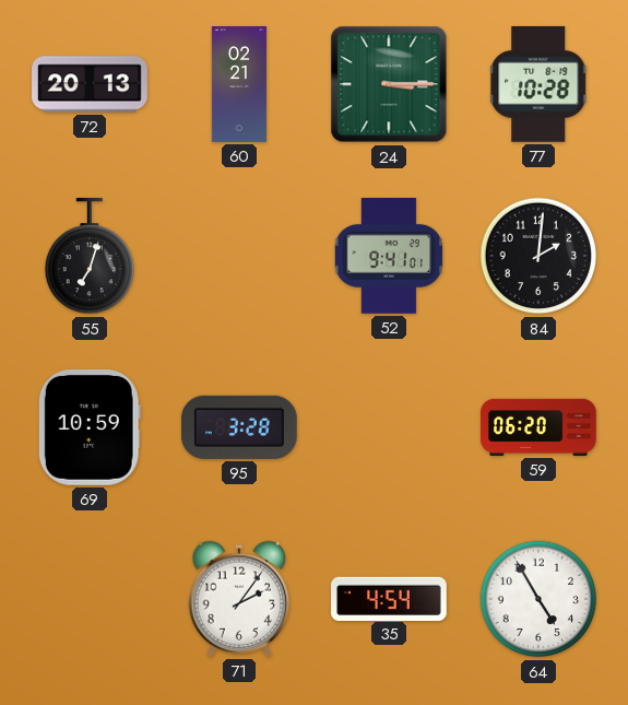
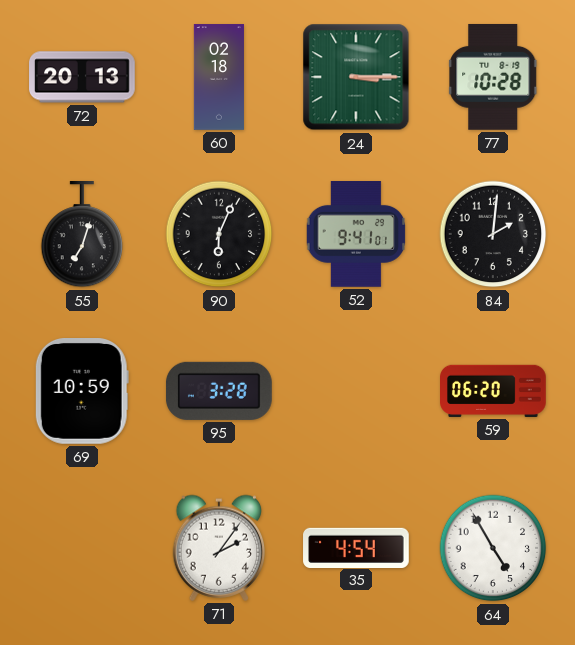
60: 02:21 -> 02:18
90: none -> 6:04
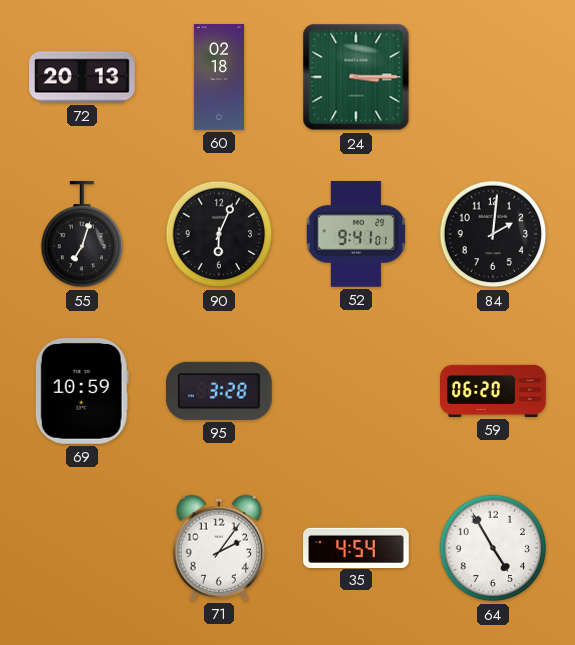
77: 10:28 -> none
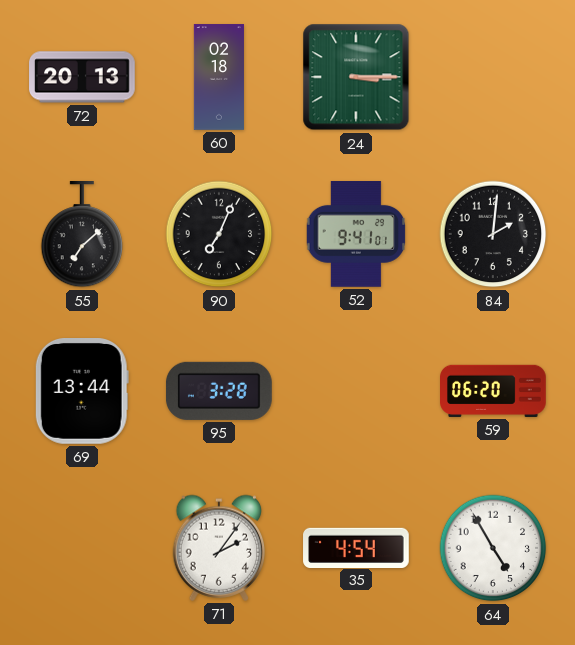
55: 7:03 -> 7:08
90: 6:04 -> 7:04
69: 10:59 -> 13:44
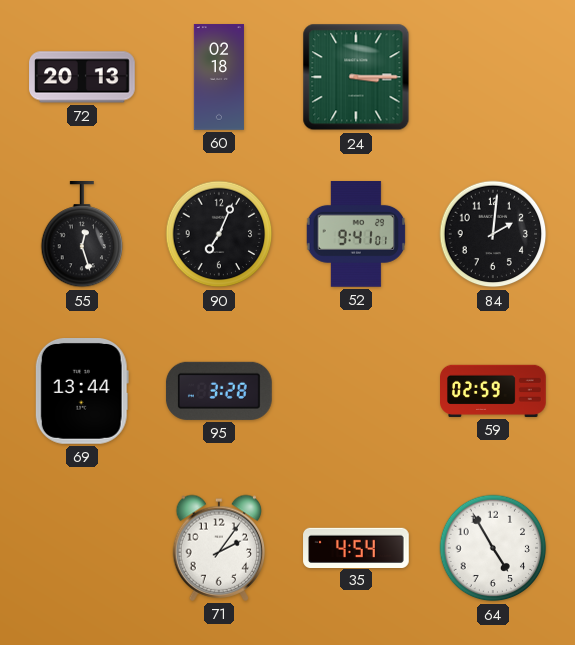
55: 7:08 -> 12:27
59: 06:20 -> 02:59
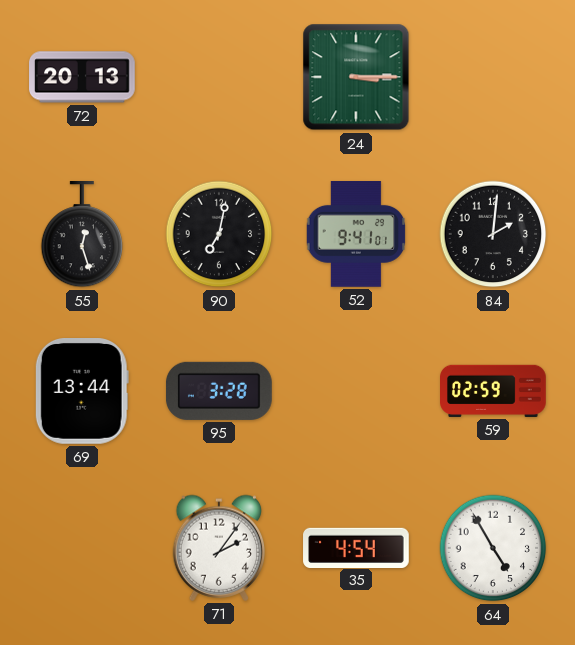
60: 02:18 -> none
90: 7:04 -> 7:02
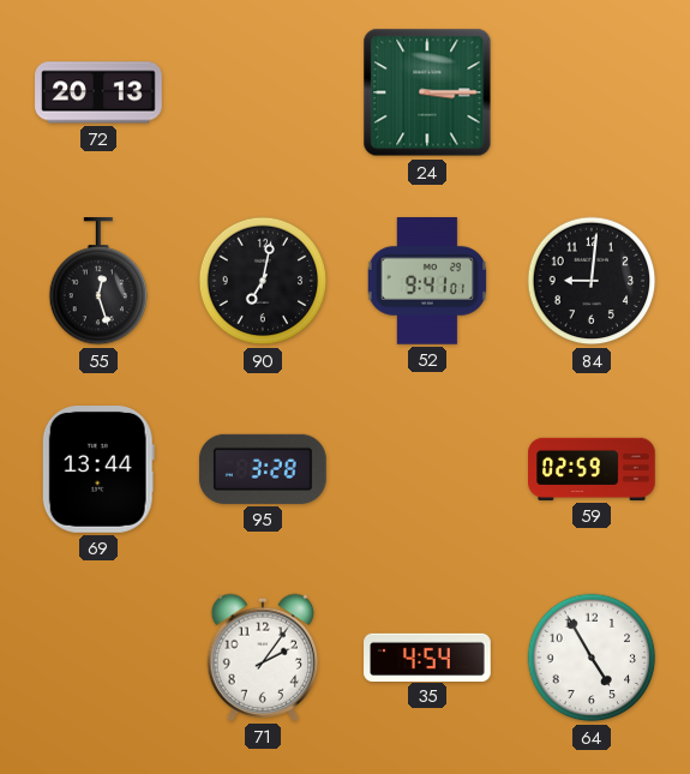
84: 2:01 -> 9:01
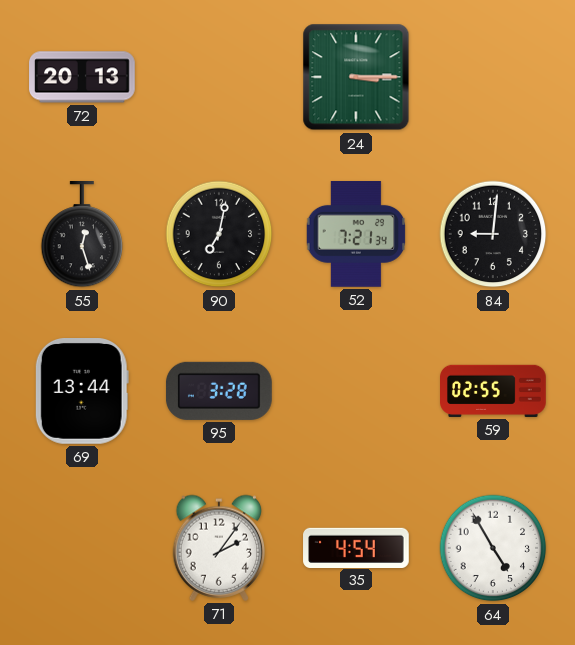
52: 9:41 -> 7:21
59: 02:59 -> 02:55
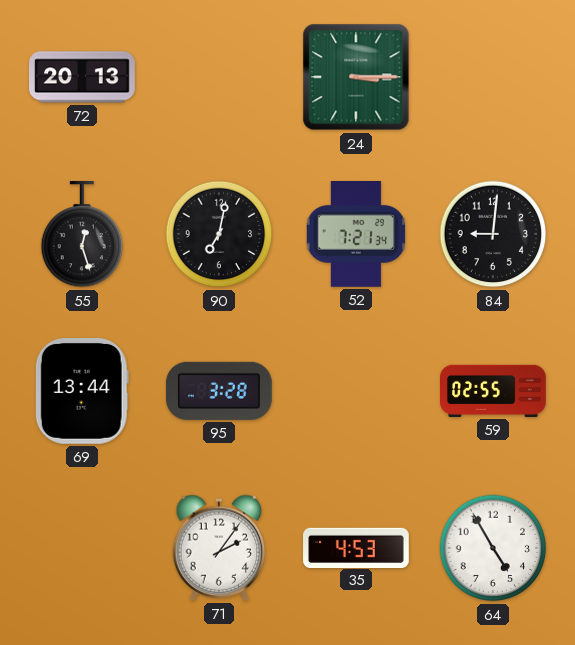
35: 4:54 -> 4:53
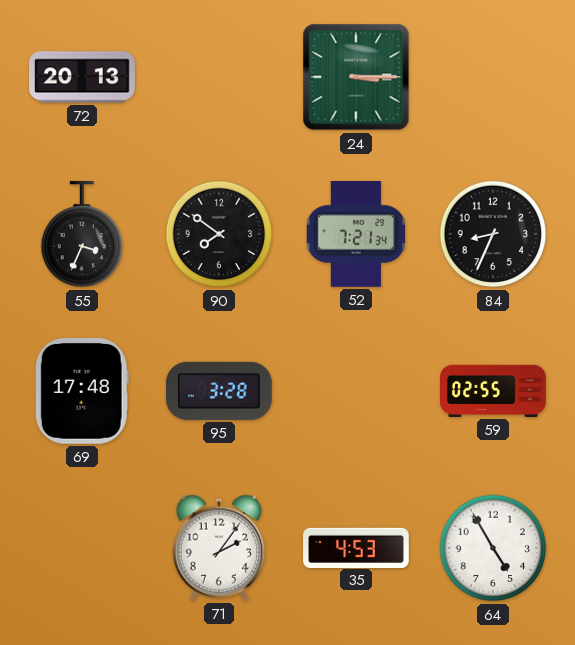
55: 12:27 -> 3:34
90: 7:02 -> 7:51
84: 9:01 -> 8:34
69: 13:44 -> 17:48
